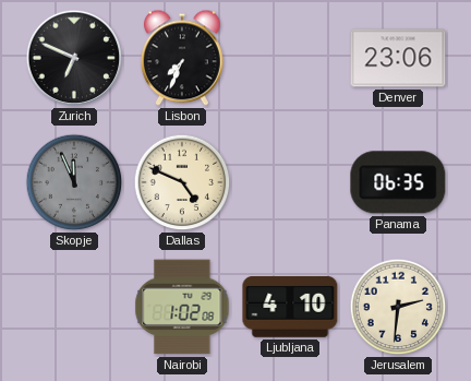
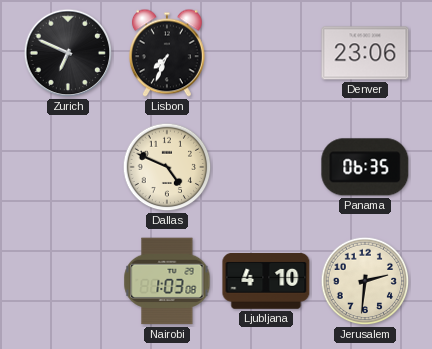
Skopje: 11:56 -> none
Nairobi: 1:02 -> 1:03
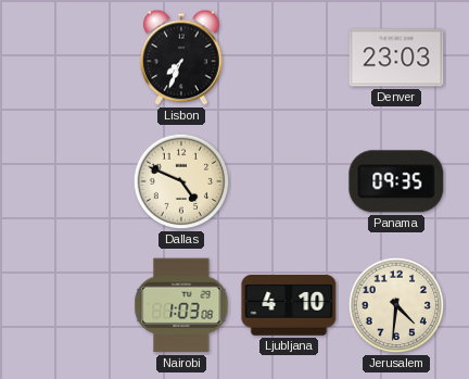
Zurich: 6:49 -> none
Denver: 23:06 -> 23:03
Panama: 06:35 -> 09:35
Jerusalem: 2:31 -> 4:31
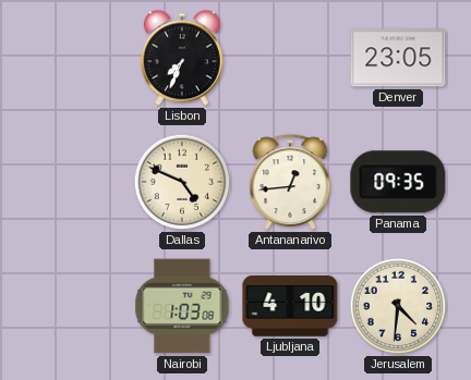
Denver: 23:03 -> 23:05
Antananarivo: none -> 12:44
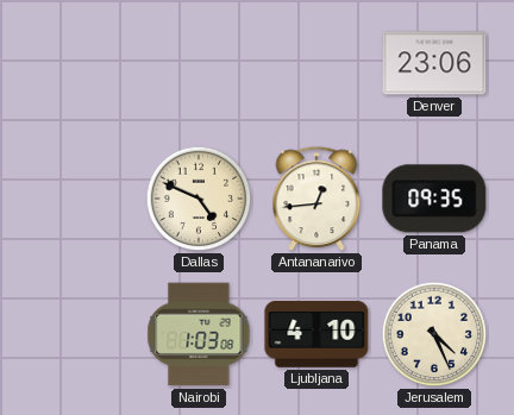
Lisbon: 7:34 -> none
Denver: 23:05 -> 23:06
Jerusalem: 4:31 -> 4:26
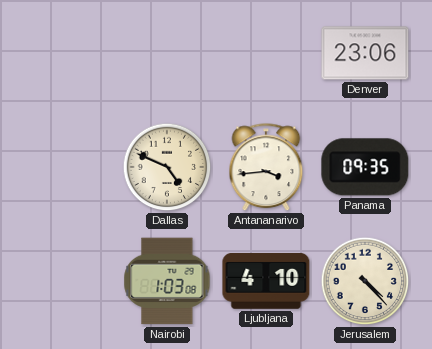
Antananarivo: 12:44 -> 3:44
Jerusalem: 4:26 -> 4:23
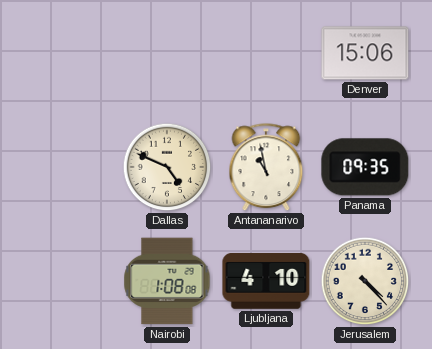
Denver: 23:06 -> 15:06
Antananarivo: 3:44 -> 10:58
Nairobi: 1:03 -> 1:08
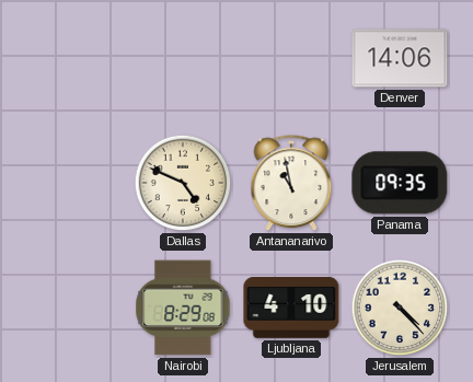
Denver: 15:06 -> 14:06
Nairobi: 1:08 -> 8:29
